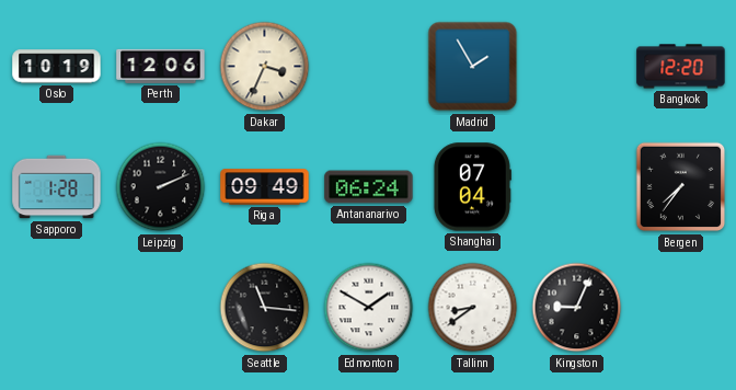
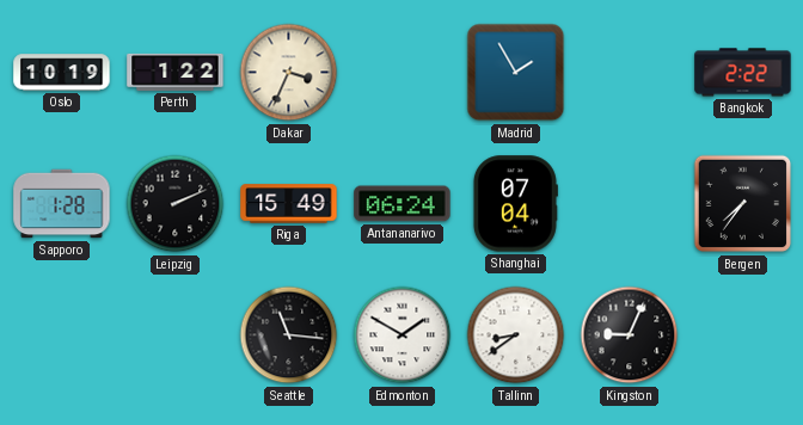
Perth: 12:06 -> 1:22
Bangkok: 12:20 -> 2:22
Riga: 09:49 -> 15:49
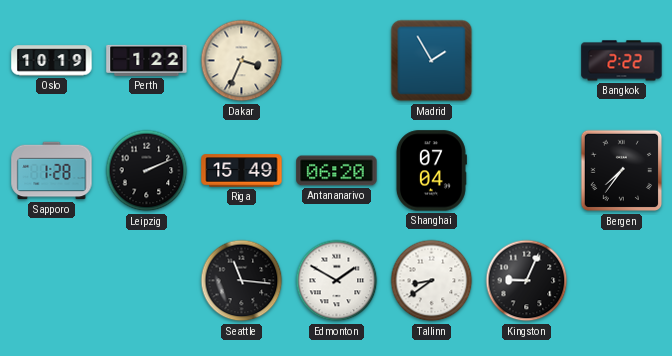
Antananarivo: 06:24 -> 06:20
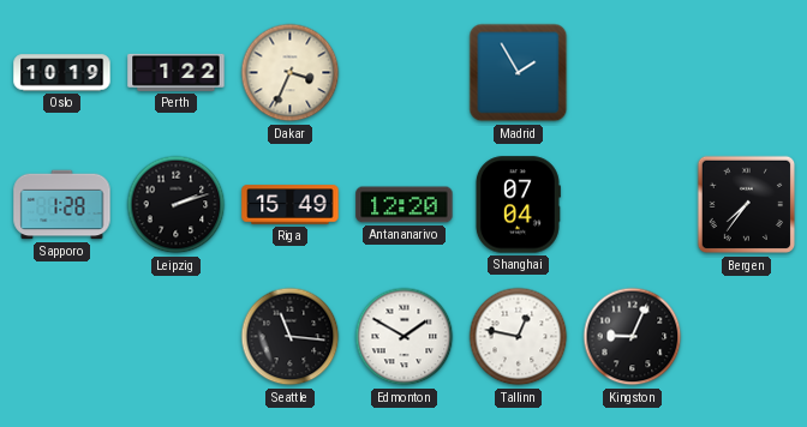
Bangkok: 2:22 -> none
Leipzig: 2:11 -> 2:12
Antananarivo: 06:20 -> 12:20
Tallinn: 8:39 -> 12:47
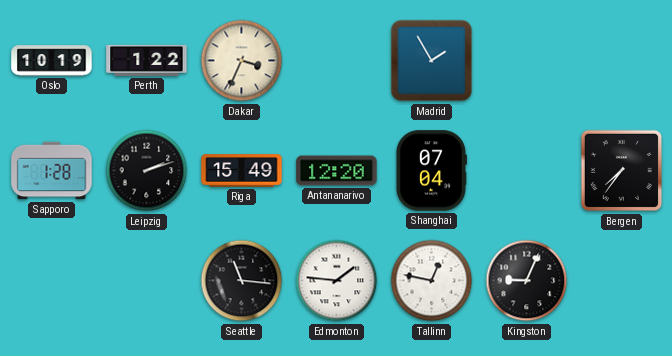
Edmonton: 1:50 -> 1:46
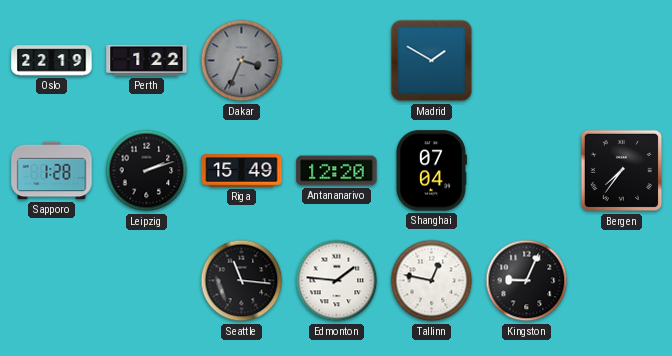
Oslo: 10:19 -> 22:19
Dakar dial: cream -> grey
Madrid: 1:55 -> 1:50
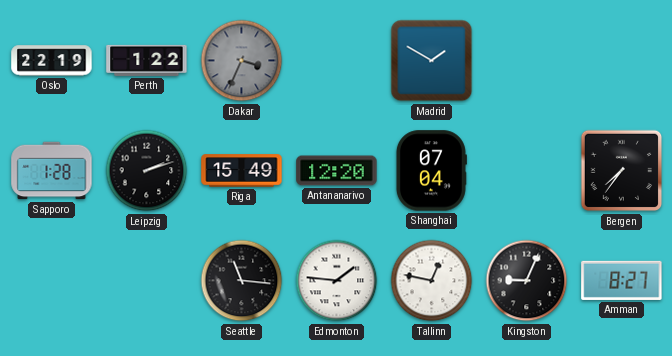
Amman: none -> 8:27
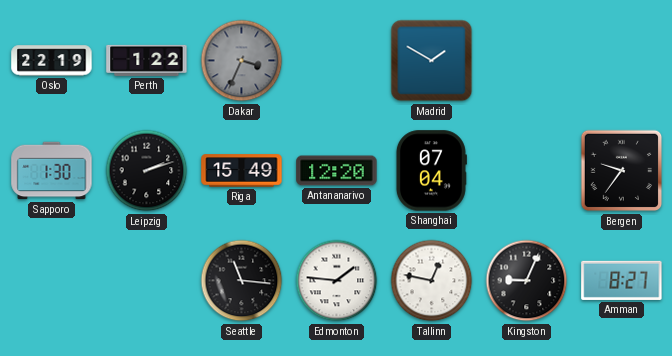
Sapporo: 1:28 -> 1:30
Bergen: 7:36 -> 9:36
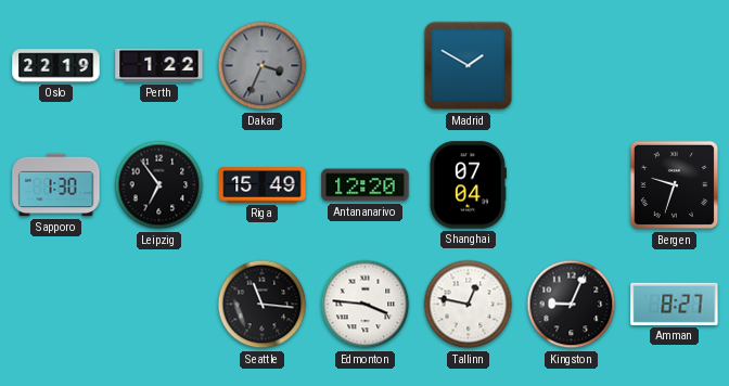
Leipzig: 2:12 -> 6:54
Bergen: 9:36 -> 9:33
Edmonton: 1:46 -> 3:46
